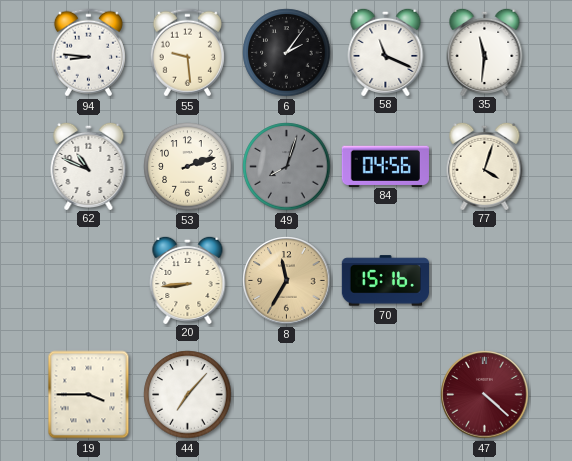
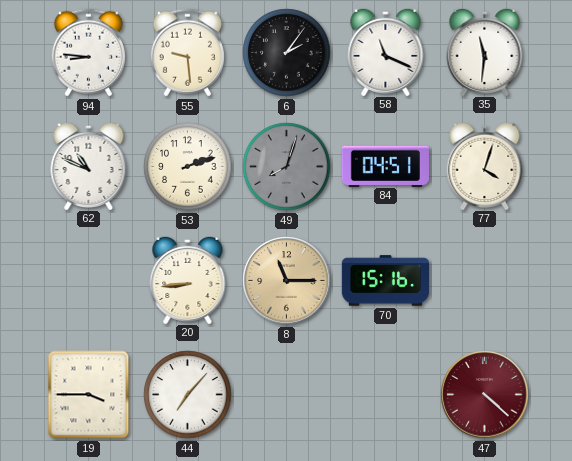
84: 04:56 -> 04:51
8: 11:35 -> 11:15
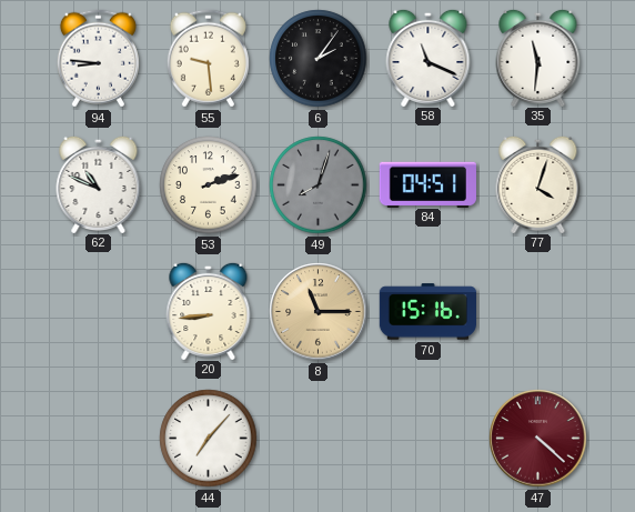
19: 3:45 -> none
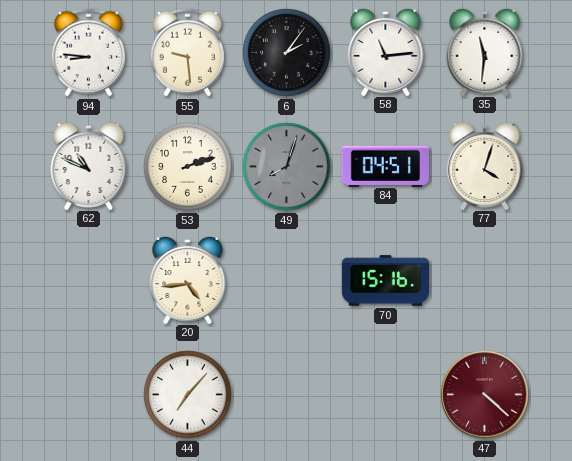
58: 11:19 -> 11:14
20: 8:44 -> 4:44
8: 11:15 -> none
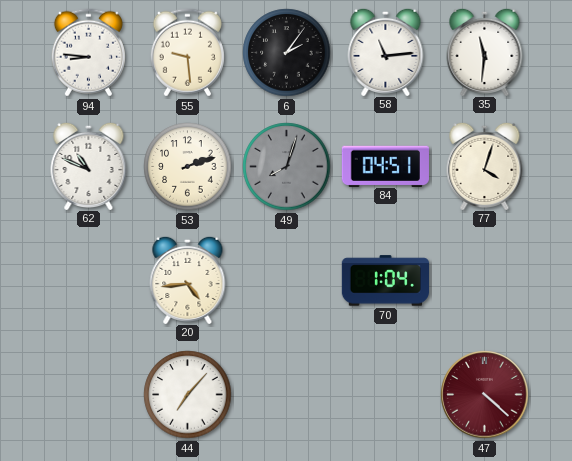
70: 15:16 -> 1:04
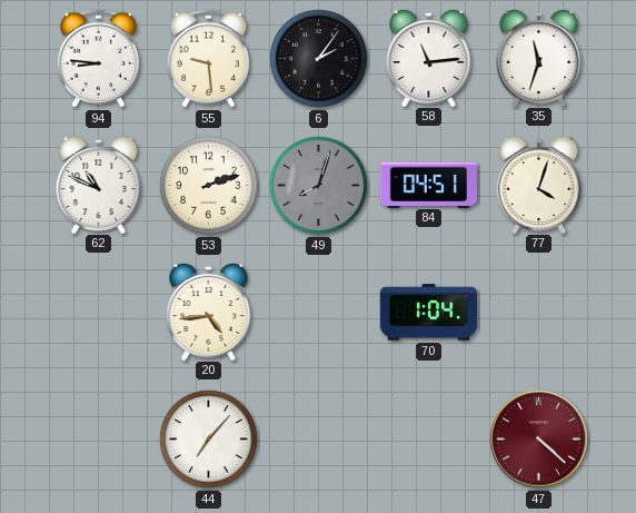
35: 11:31 -> 11:33
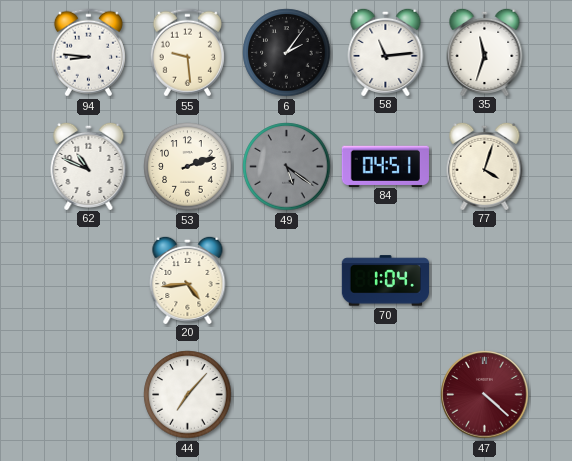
49: 8:03 -> 5:21
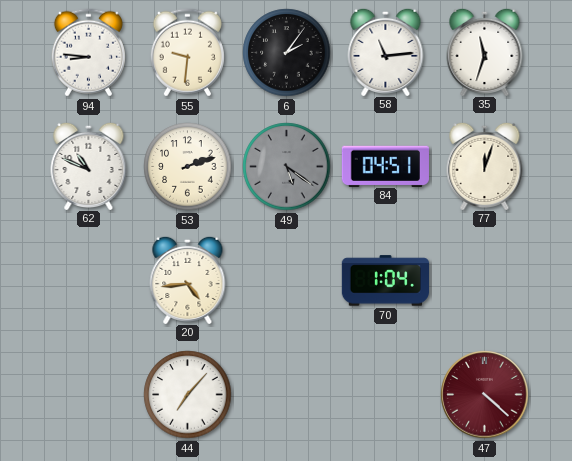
55: 9:29 -> 9:31
77: 4:03 -> 12:03
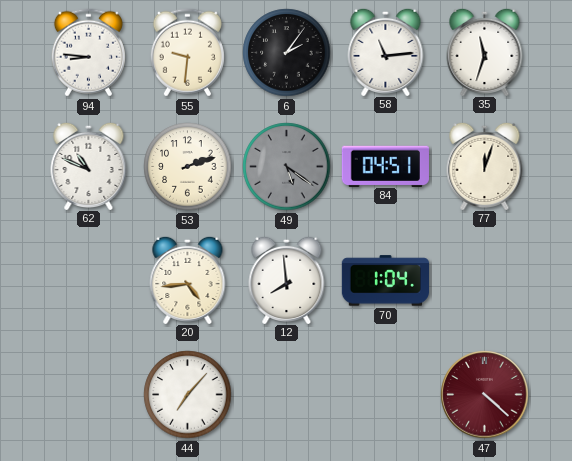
12: none -> 7:59
